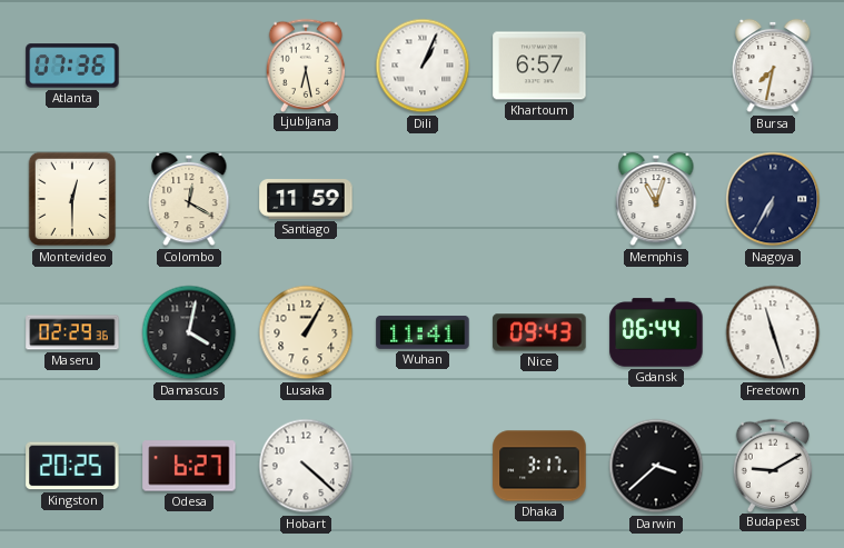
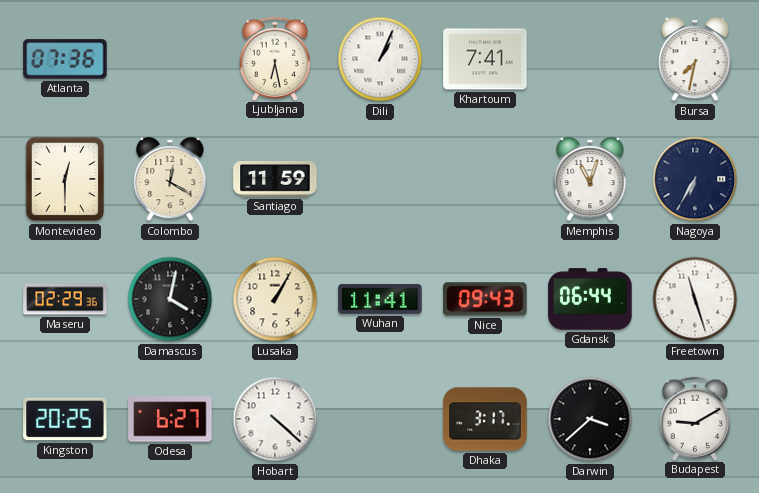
Khartoum: 6:57 -> 7:41
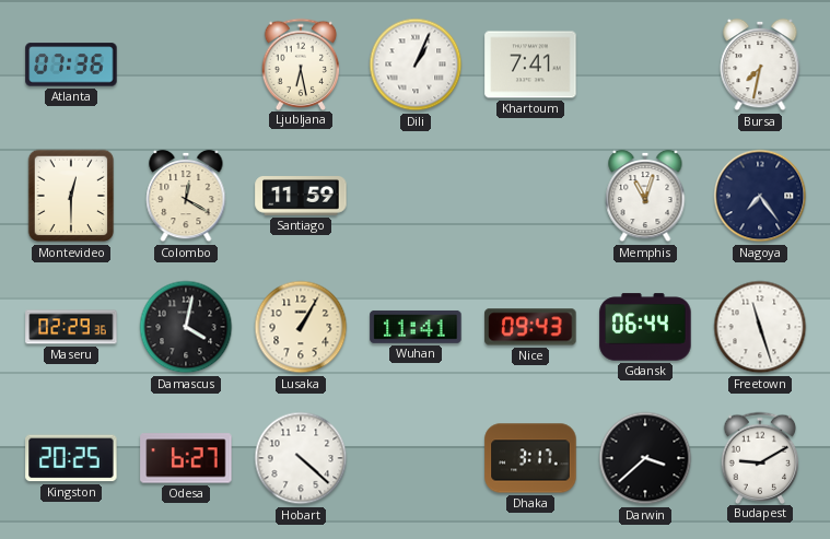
Nagoya: 6:35 -> 7:24
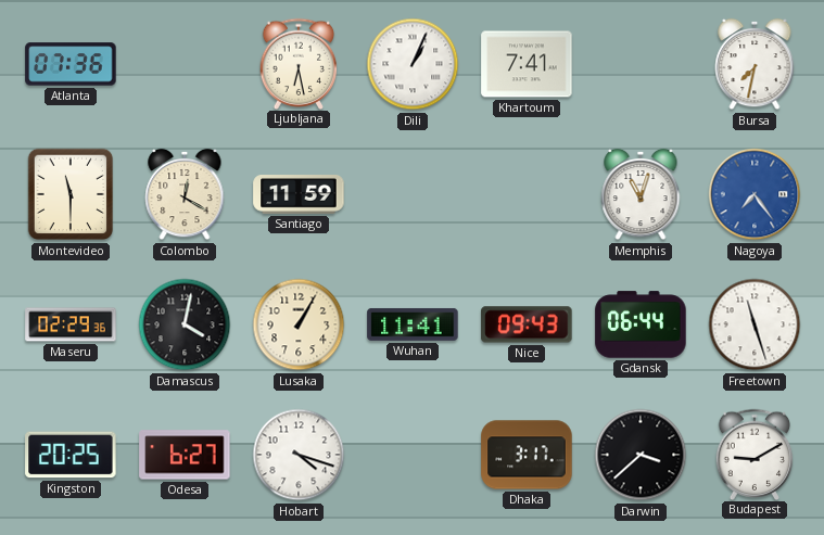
Montevideo: 12:30 -> 11:30
Nagoya dial: navy -> blue
Hobart: 4:22 -> 4:18
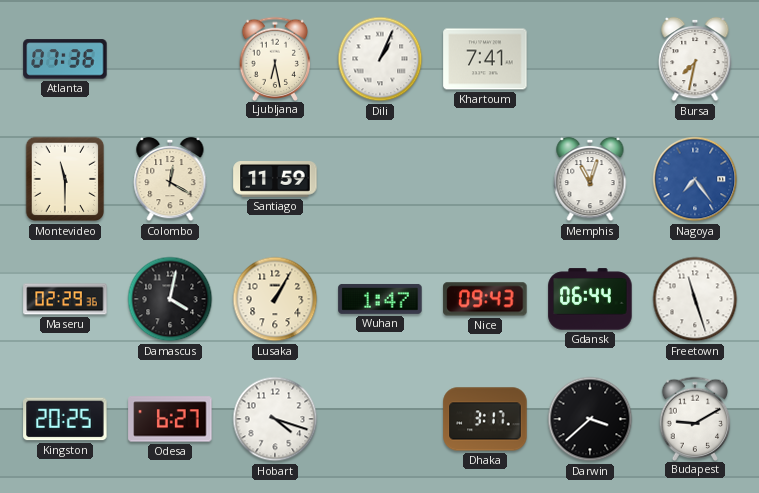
Wuhan: 11:41 -> 1:47
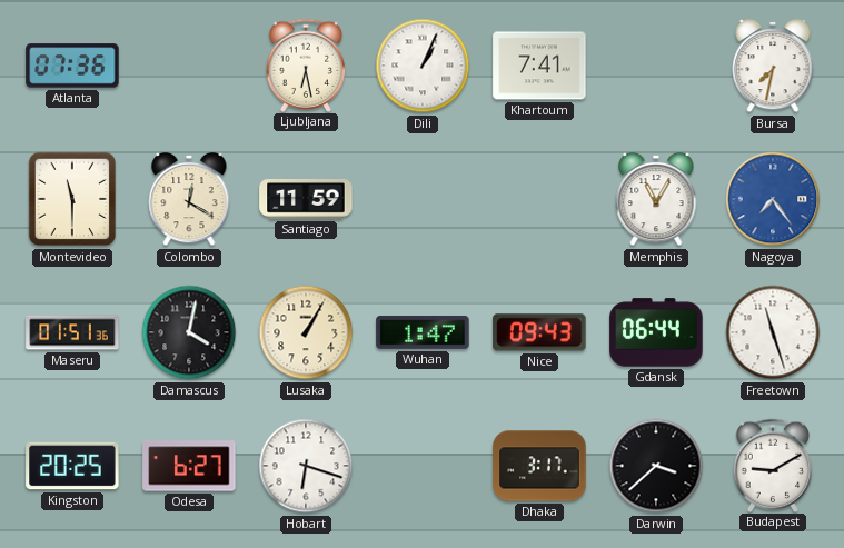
Memphis: 11:03 -> 11:05
Maseru: 02:29 -> 01:51
Hobart: 4:18 -> 6:18
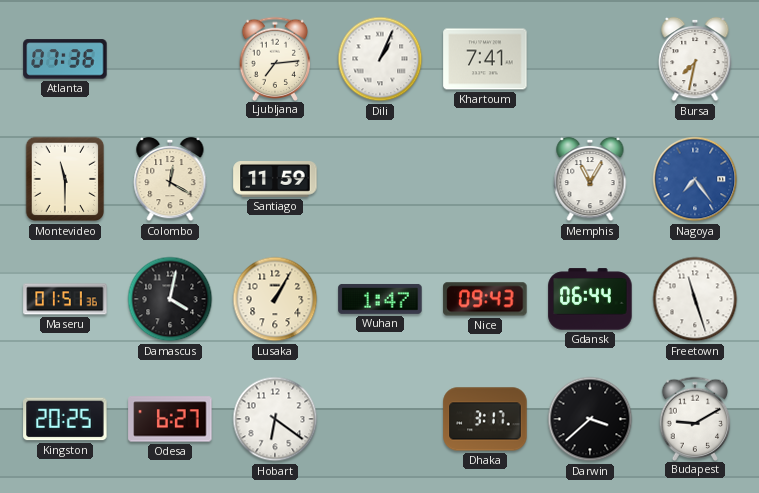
Ljubljana: 6:28 -> 7:14
Hobart: 6:18 -> 6:21
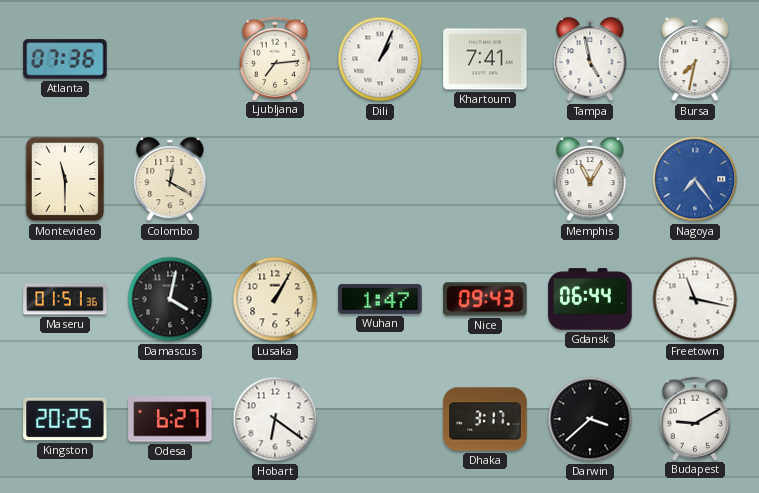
Tampa: none -> 4:58
Santiago: 11:59 -> none
Freetown: 11:27 -> 11:17
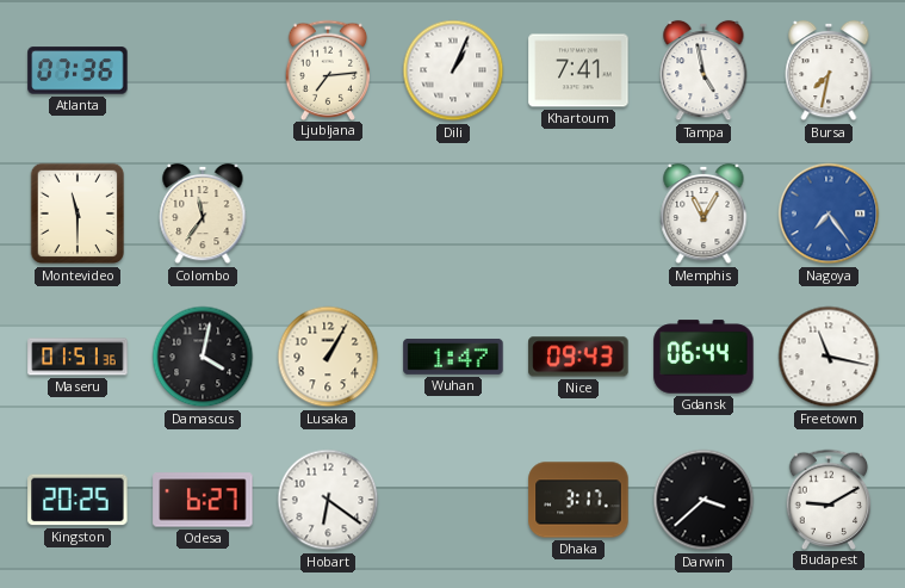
Colombo: 12:20 -> 11:36
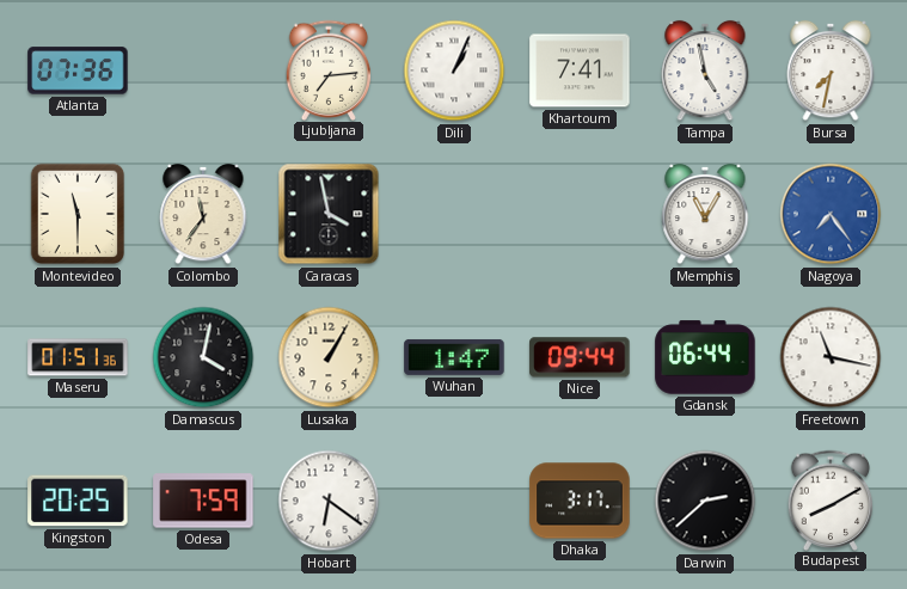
Caracas: none -> 3:58
Nice: 09:43 -> 09:44
Odesa: 6:27 -> 7:59
Darwin: 3:38 -> 2:38
Budapest: 9:10 -> 8:10
